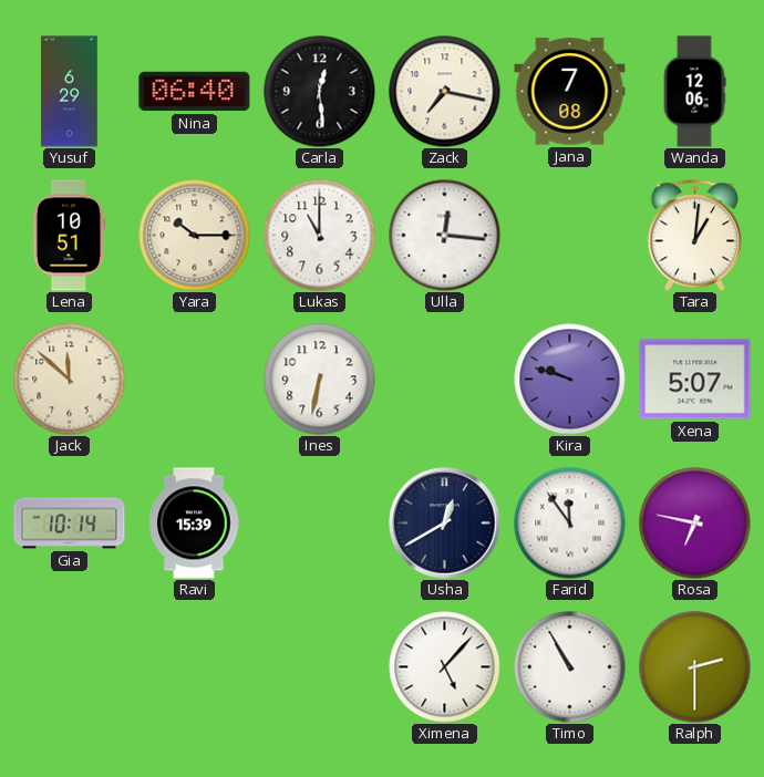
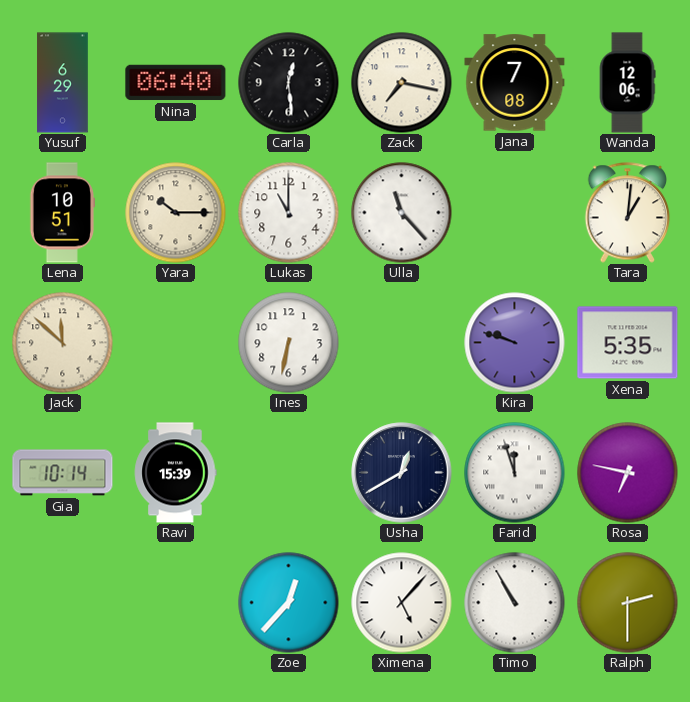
Ulla: 12:16 -> 11:23
Xena: 5:07 -> 5:35
Farid: 11:54 -> 11:57
Zoe: none -> 12:37
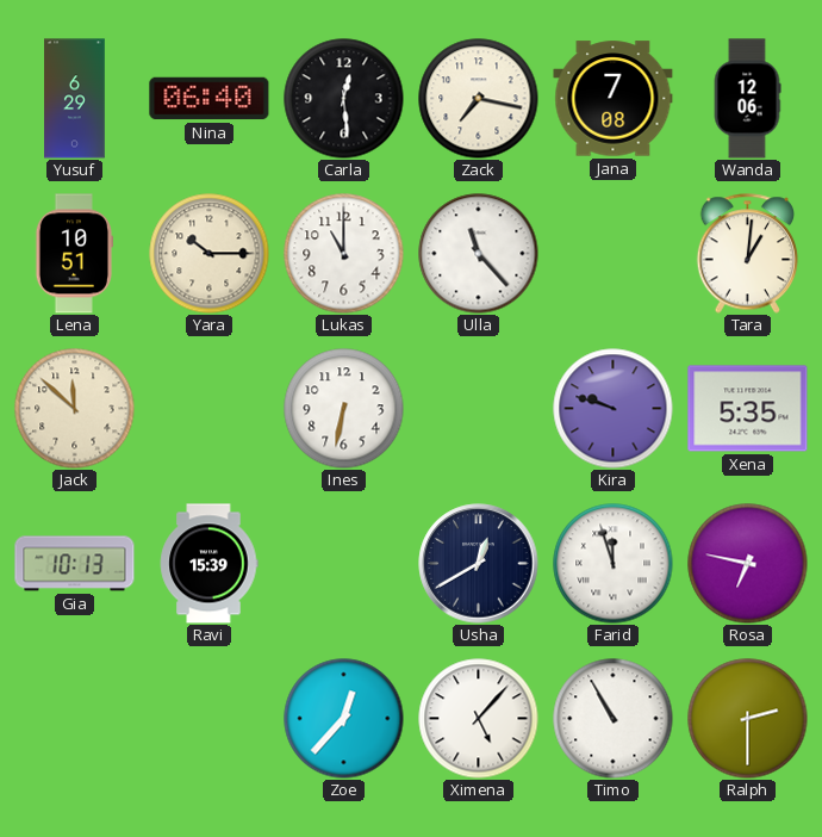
Gia: 10:14 -> 10:13
